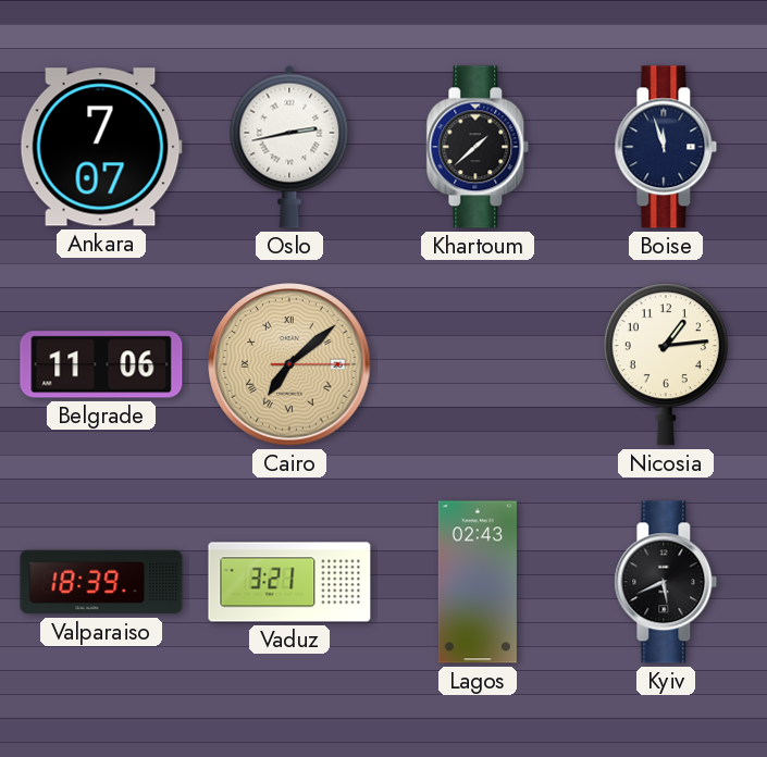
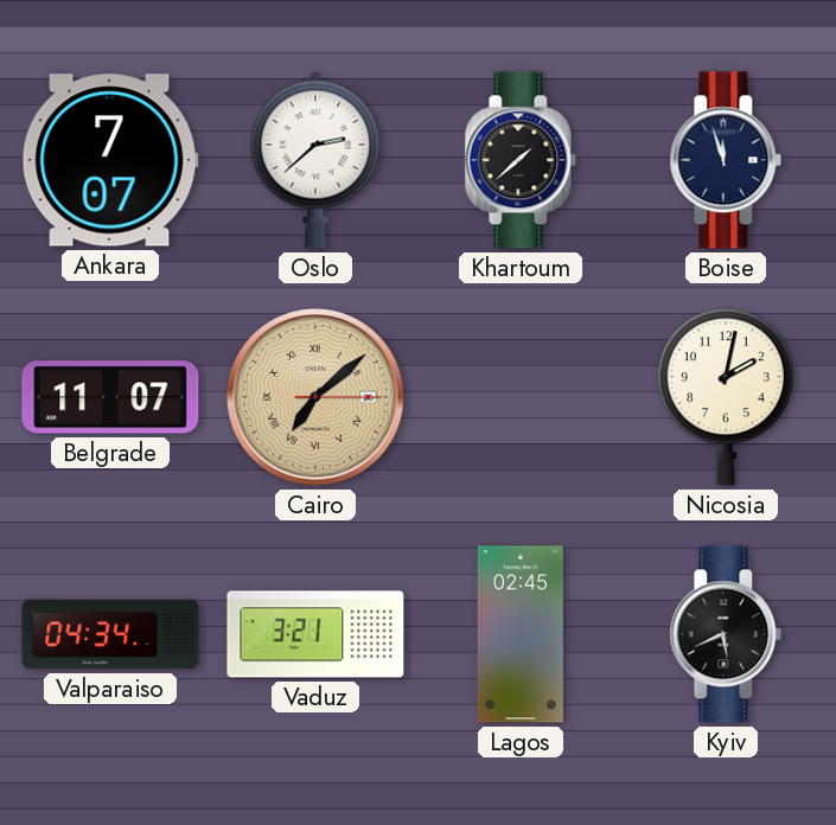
Oslo: 2:43 -> 2:38
Belgrade: 11:06 -> 11:07
Nicosia: 1:14 -> 2:02
Valparaiso: 18:39 -> 04:34
Lagos: 02:43 -> 02:45
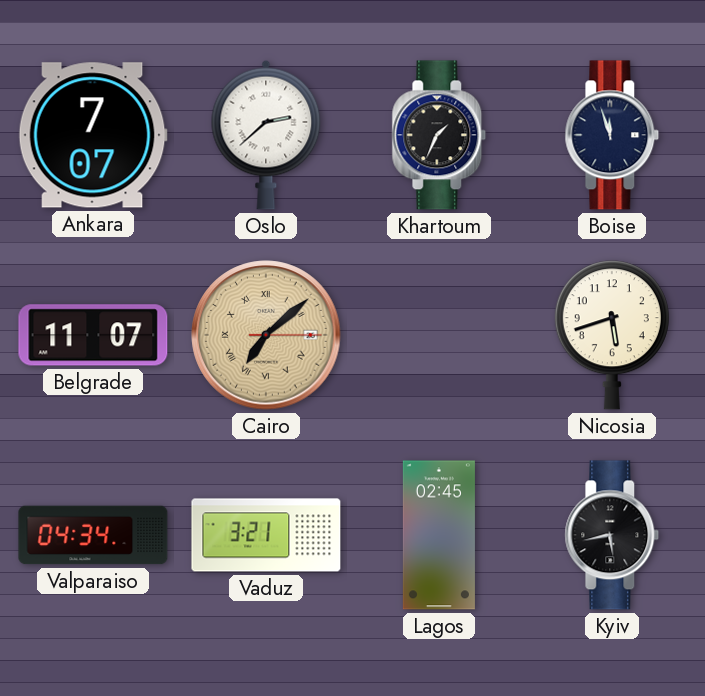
Khartoum: 1:38 -> 1:34
Nicosia: 2:02 -> 5:42
Kyiv: 5:41 -> 5:43
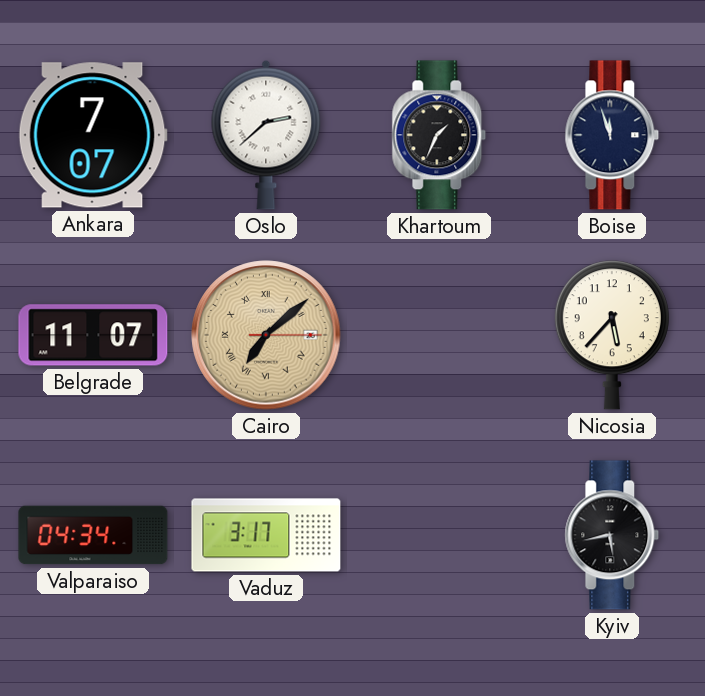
Nicosia: 5:42 -> 5:37
Vaduz: 3:21 -> 3:17
Lagos: 02:45 -> none
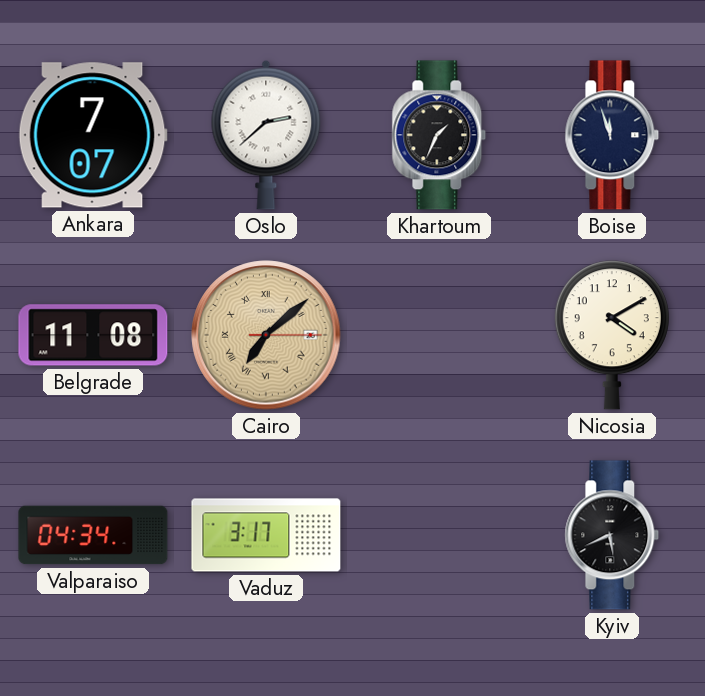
Belgrade: 11:07 -> 11:08
Nicosia: 5:37 -> 4:10
Kyiv: 5:43 -> 5:41
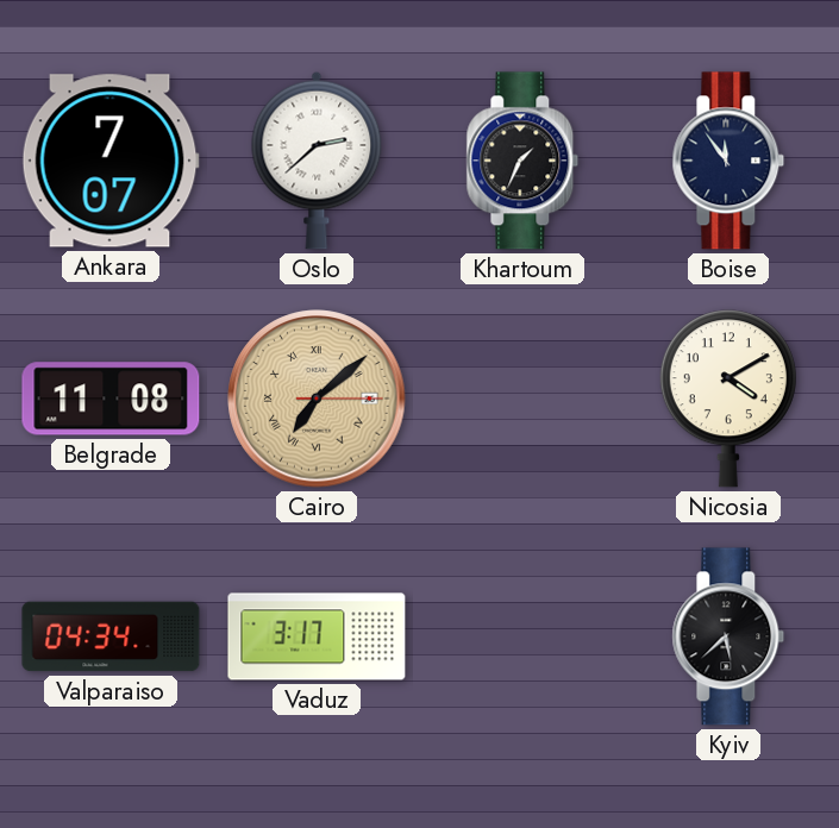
Boise: 11:57 -> 11:54
Kyiv: 5:41 -> 5:38
